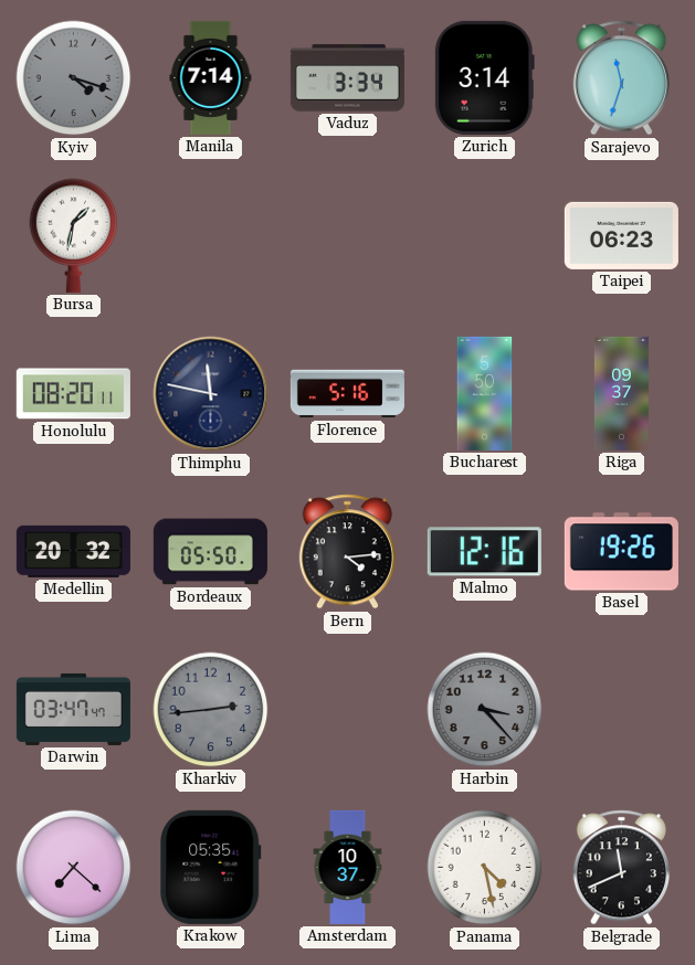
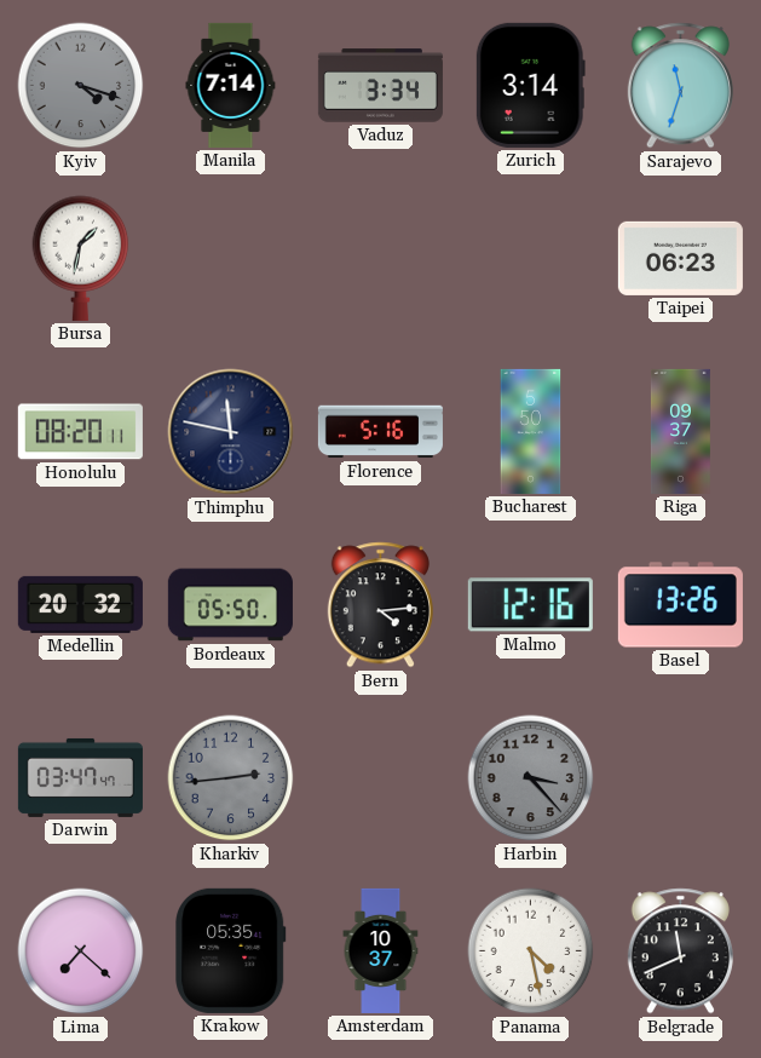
Basel: 19:26 -> 13:26
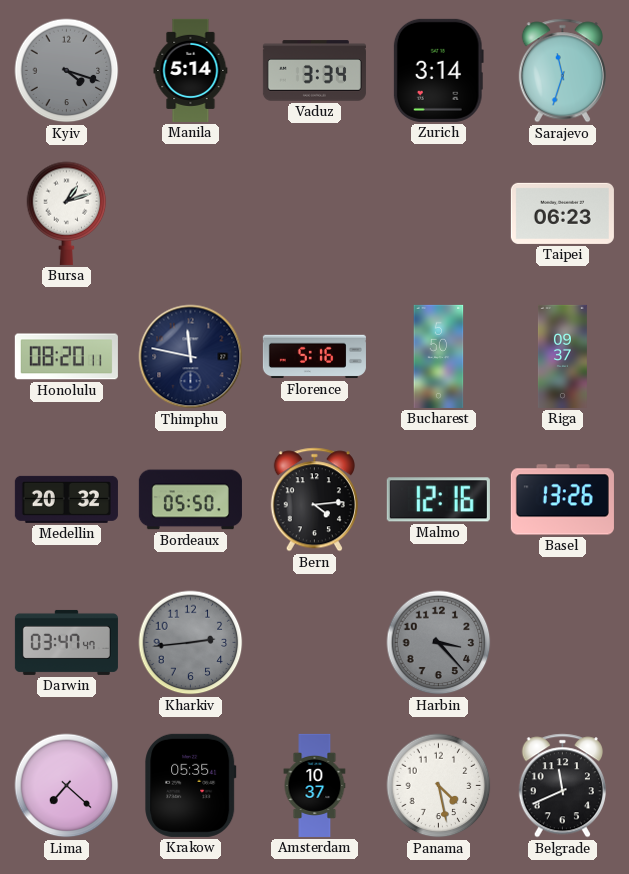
Manila: 7:14 -> 5:14
Bursa: 1:32 -> 1:12
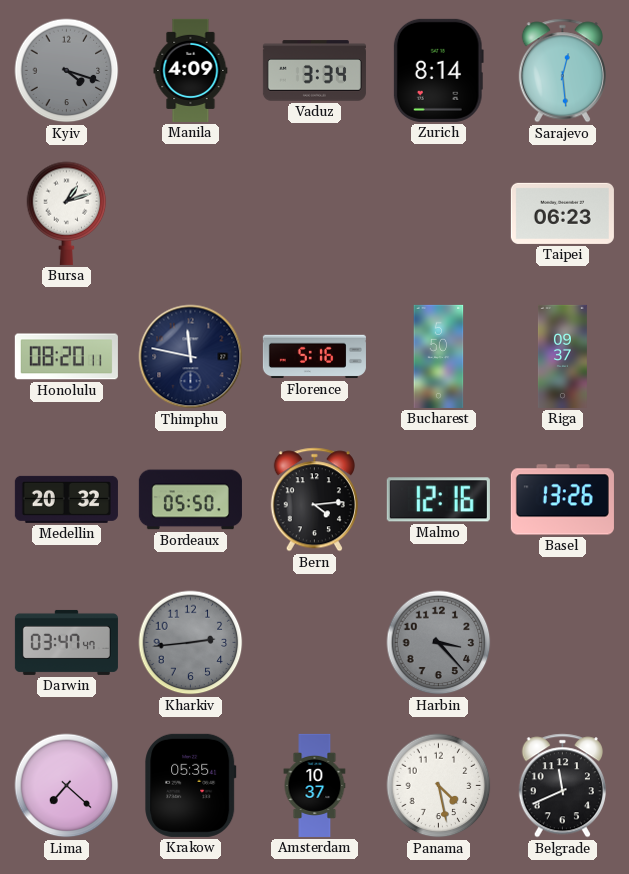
Manila: 5:14 -> 4:09
Zurich: 3:14 -> 8:14
Sarajevo: 11:33 -> 12:29
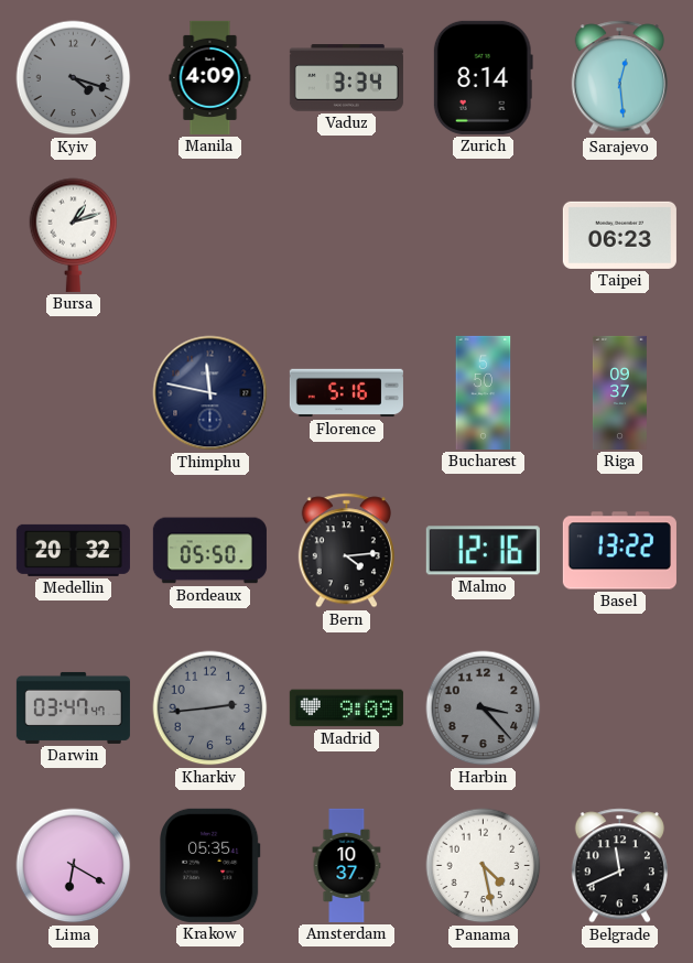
Honolulu: 08:20 -> none
Basel: 13:26 -> 13:22
Madrid: none -> 9:09
Lima: 7:22 -> 6:20
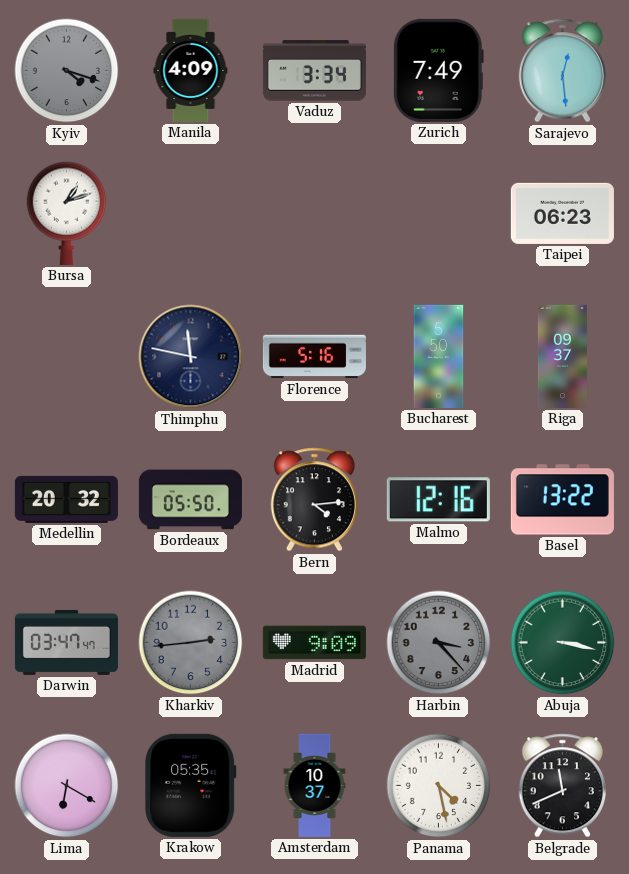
Zurich: 8:14 -> 7:49
Abuja: none -> 3:17
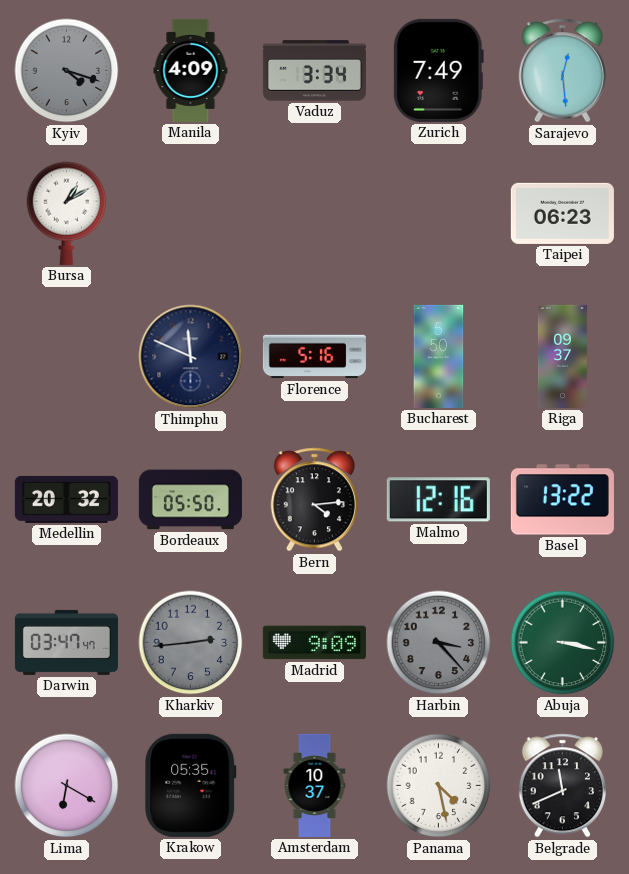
Bursa: 1:12 -> 1:10
Thimphu: 11:47 -> 11:49
